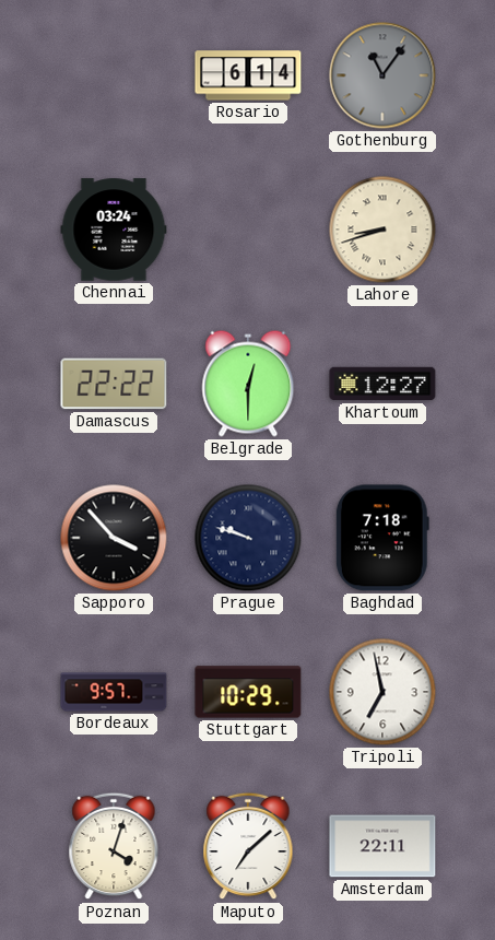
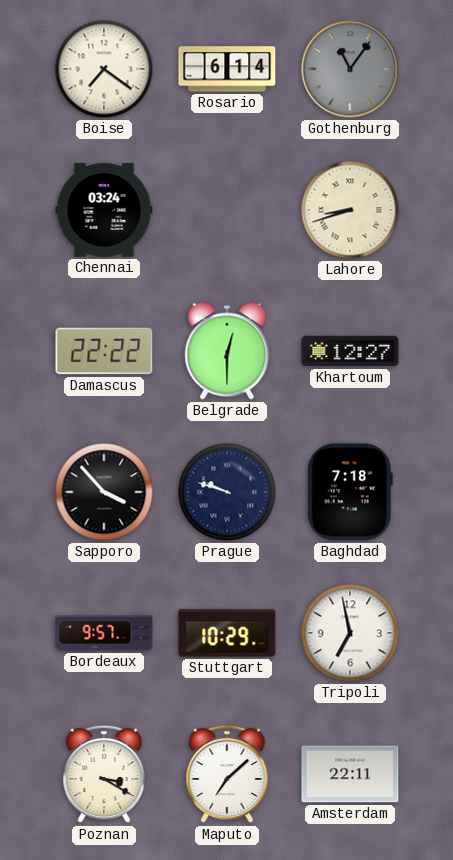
Boise: none -> 7:21
Poznan: 4:03 -> 3:20
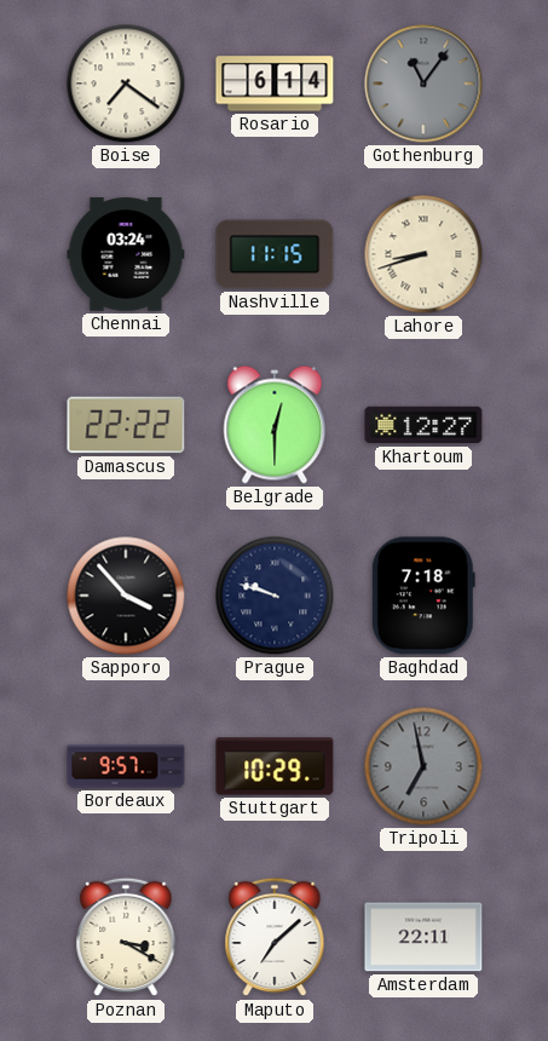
Nashville: none -> 11:15
Tripoli dial: white -> grey
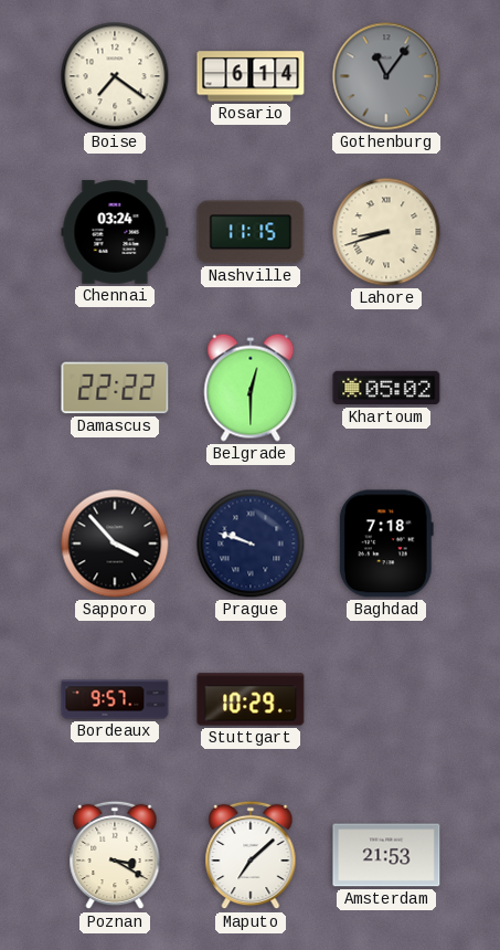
Khartoum: 12:27 -> 05:02
Tripoli: 6:58 -> none
Amsterdam: 22:11 -> 21:53
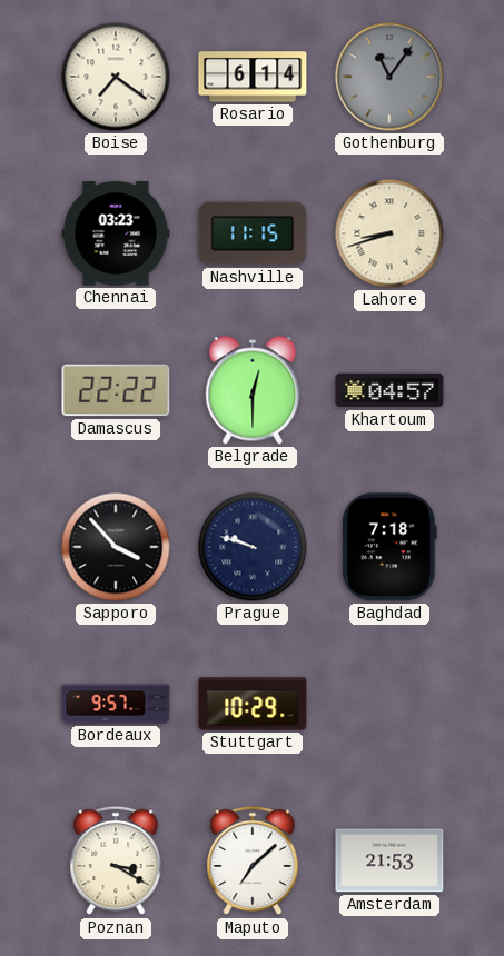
Chennai: 03:24 -> 03:23
Khartoum: 05:02 -> 04:57
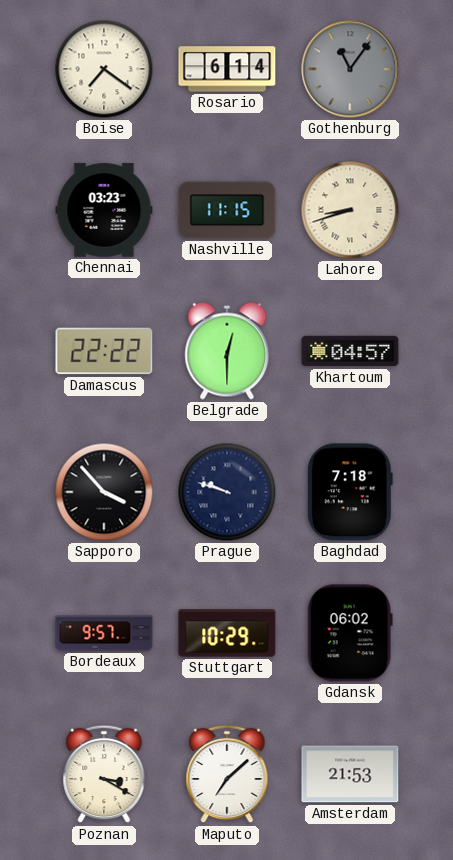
Gdansk: none -> 06:02
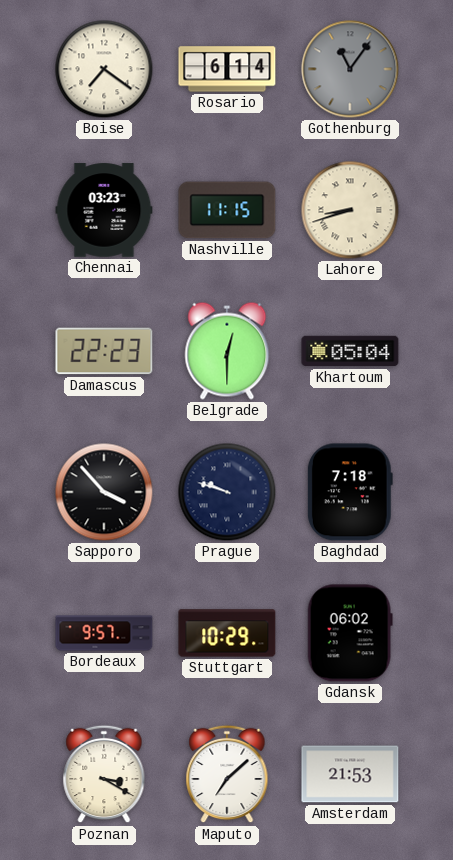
Damascus: 22:22 -> 22:23
Khartoum: 04:57 -> 05:04
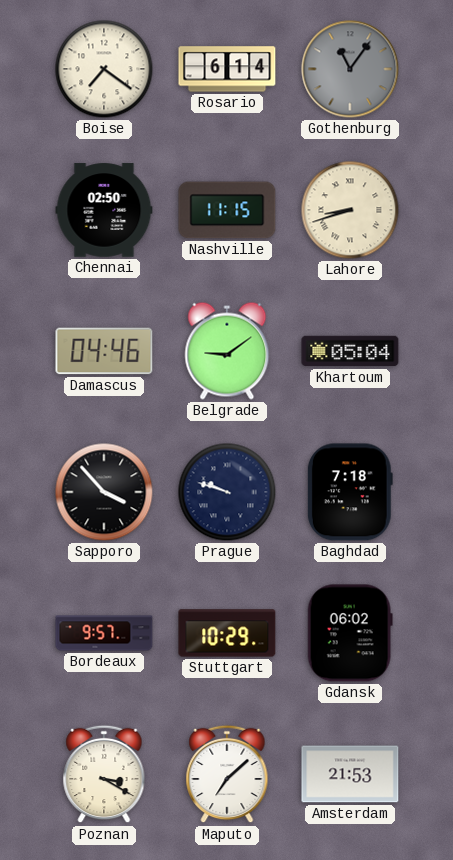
Chennai: 03:23 -> 02:50
Damascus: 22:23 -> 04:46
Belgrade: 12:30 -> 9:09
